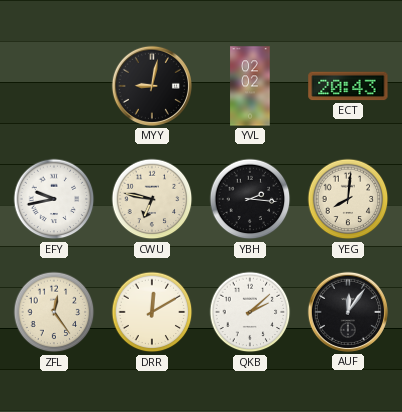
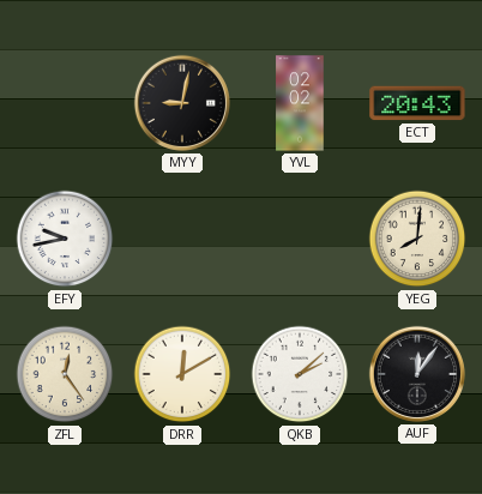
CWU: 6:47 -> none
YBH: 2:16 -> none
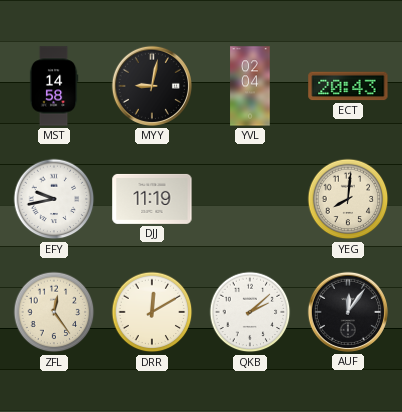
MST: none -> 14:58
YVL: 02:02 -> 02:04
DJJ: none -> 11:19
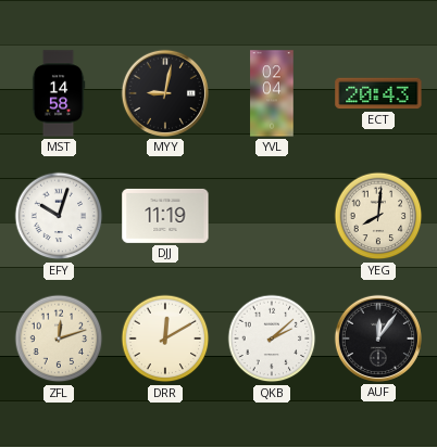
EFY: 9:43 -> 10:03
ZFL: 12:24 -> 12:12
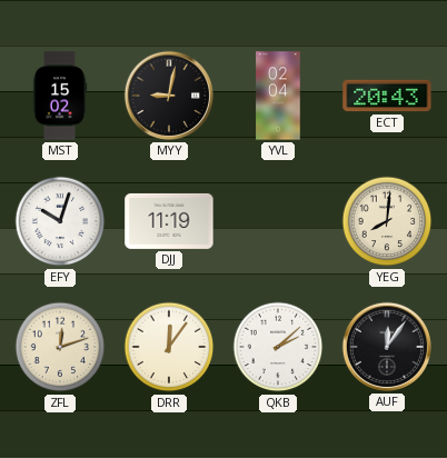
MST: 14:58 -> 15:02
DRR: 12:10 -> 12:06
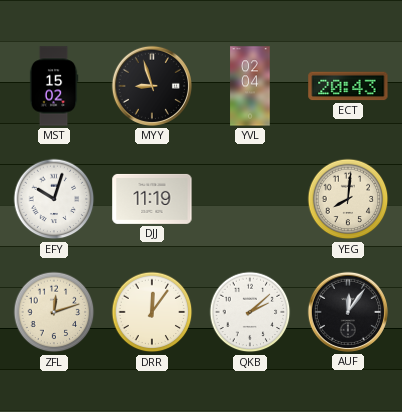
MYY: 9:02 -> 8:57
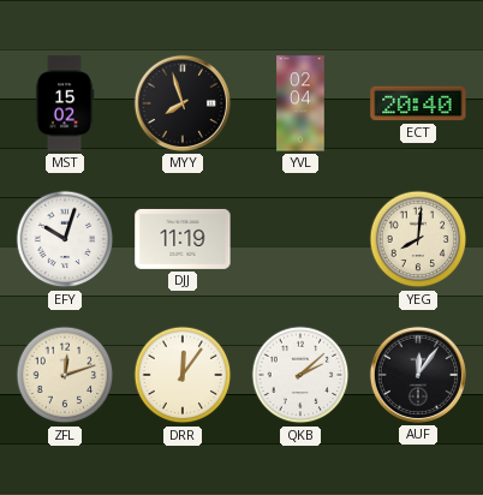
MYY: 8:57 -> 7:57
ECT: 20:43 -> 20:40
